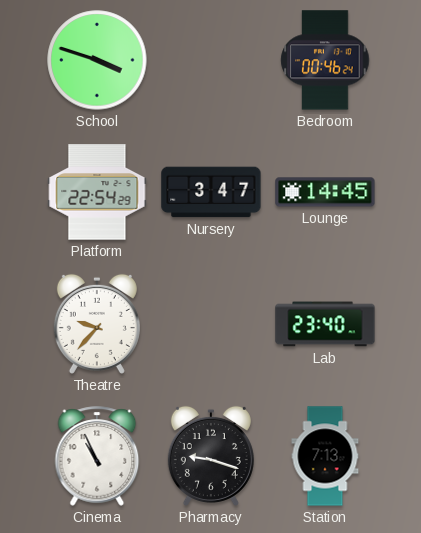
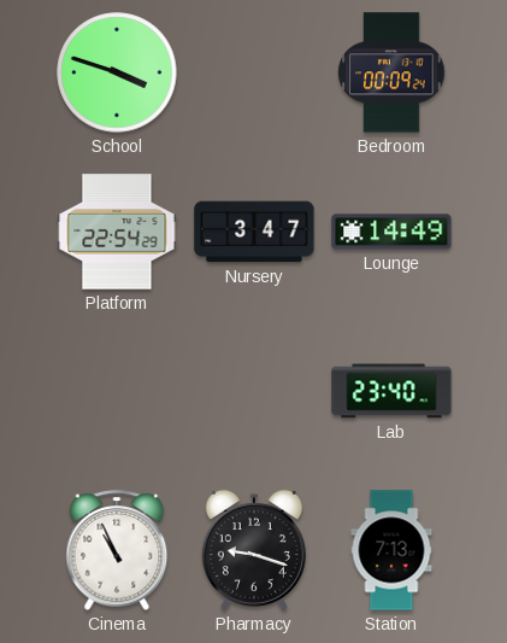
Bedroom: 00:46 -> 00:09
Lounge: 14:45 -> 14:49
Theatre: 9:37 -> none
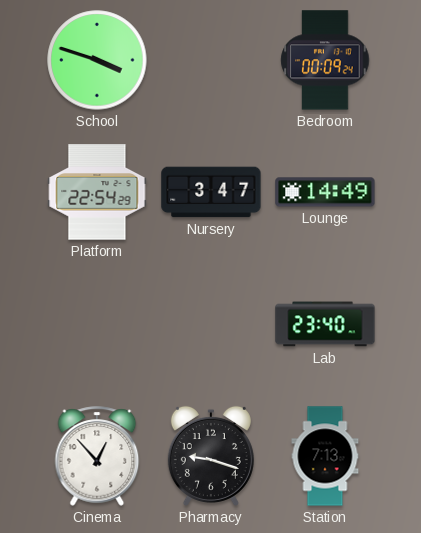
Cinema: 10:56 -> 12:53
